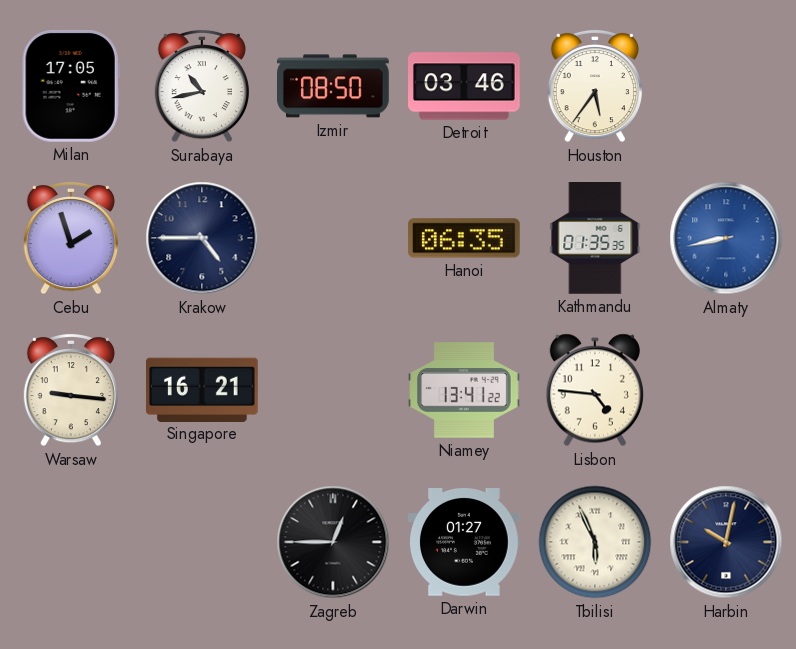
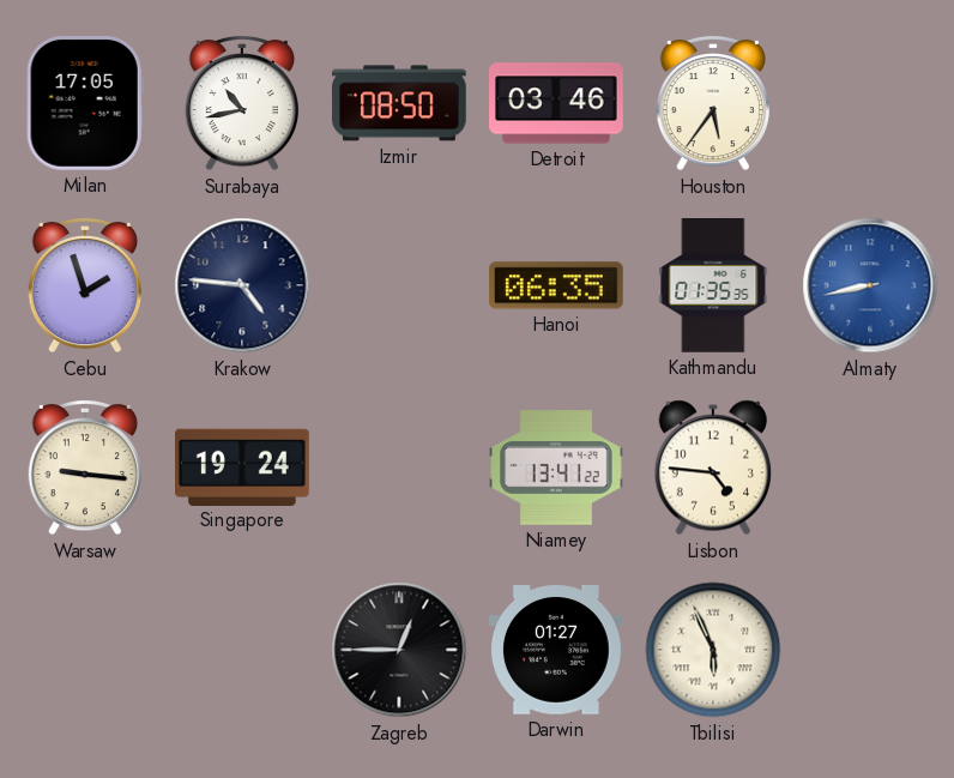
Krakow: 4:45 -> 4:46
Singapore: 16:21 -> 19:24
Harbin: 10:02 -> none
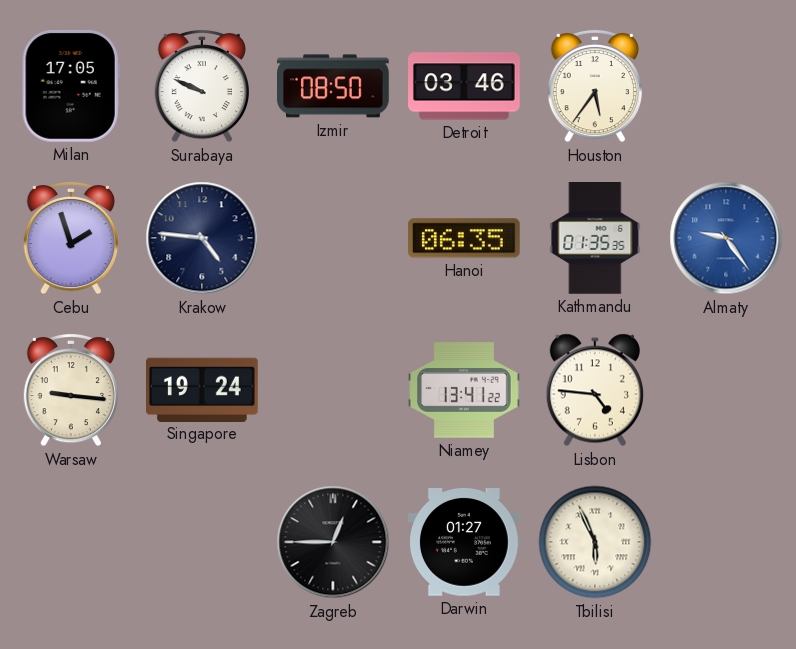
Surabaya: 10:43 -> 9:49
Almaty: 8:43 -> 9:24
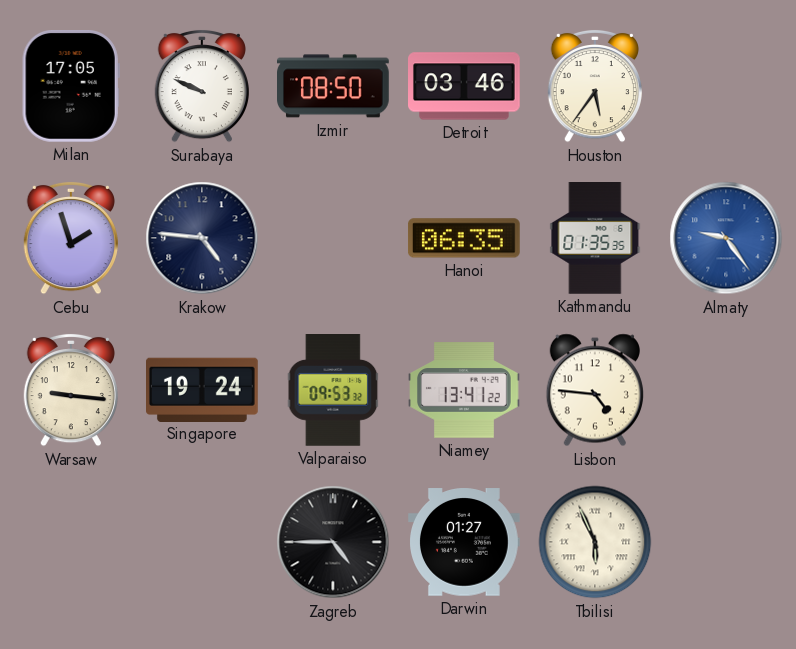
Valparaiso: none -> 09:53
Zagreb: 12:45 -> 4:45
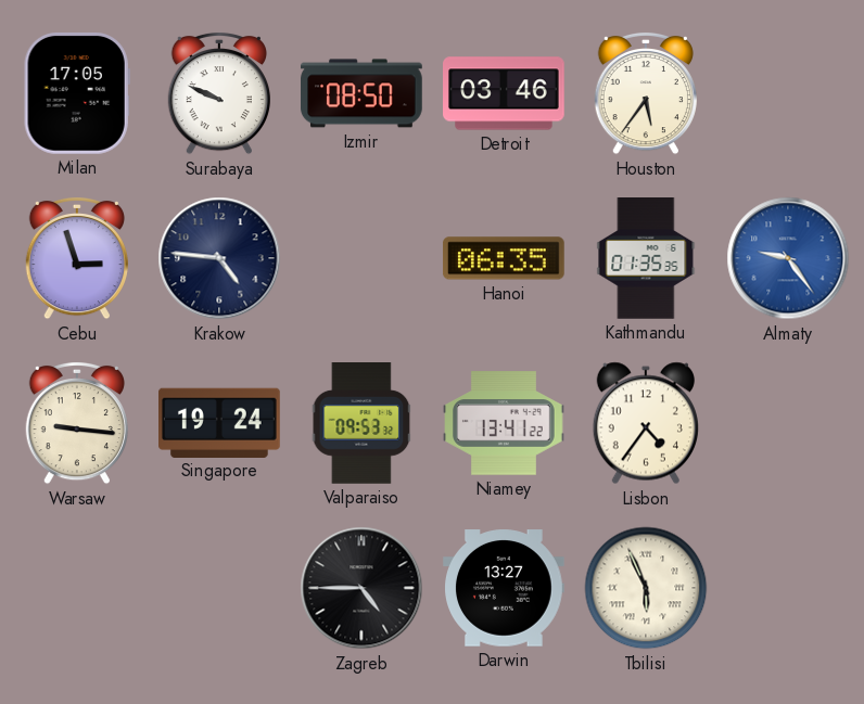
Cebu: 1:57 -> 2:57
Lisbon: 4:46 -> 4:36
Darwin: 01:27 -> 13:27
